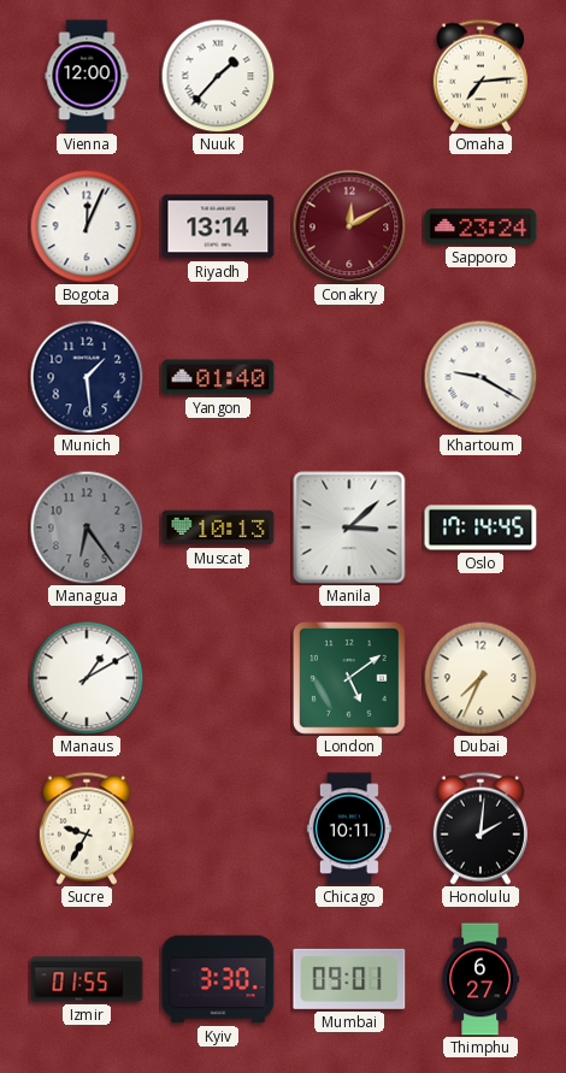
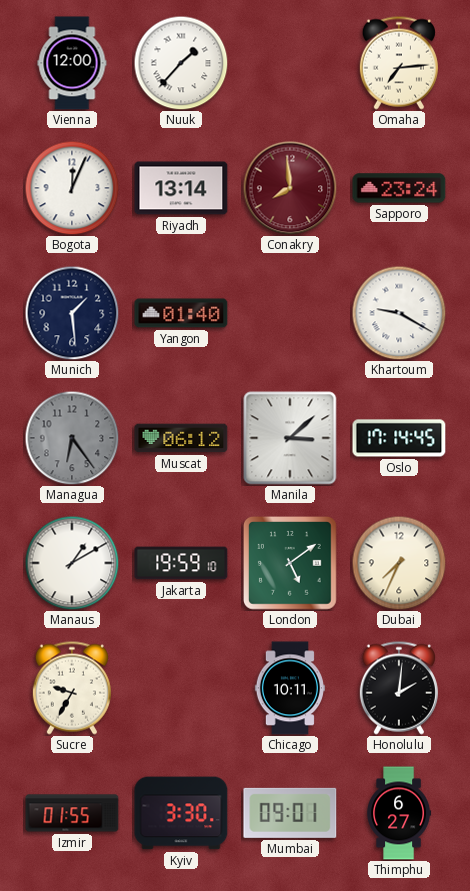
Conakry: 12:10 -> 7:59
Muscat: 10:13 -> 06:12
Jakarta: none -> 19:59
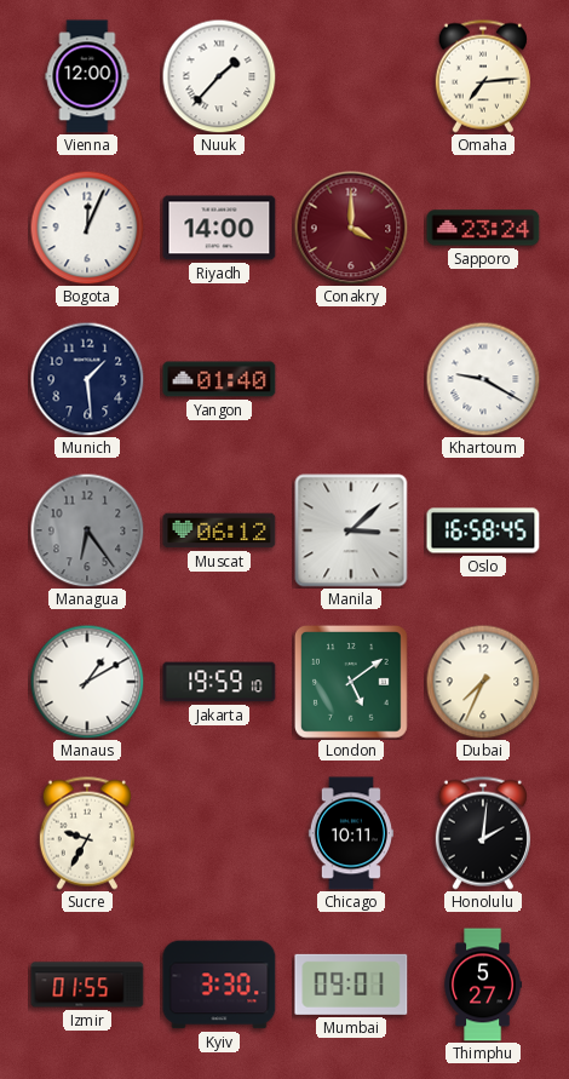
Riyadh: 13:14 -> 14:00
Conakry: 7:59 -> 4:00
Oslo: 17:14 -> 16:58
Thimphu: 6:27 -> 5:27
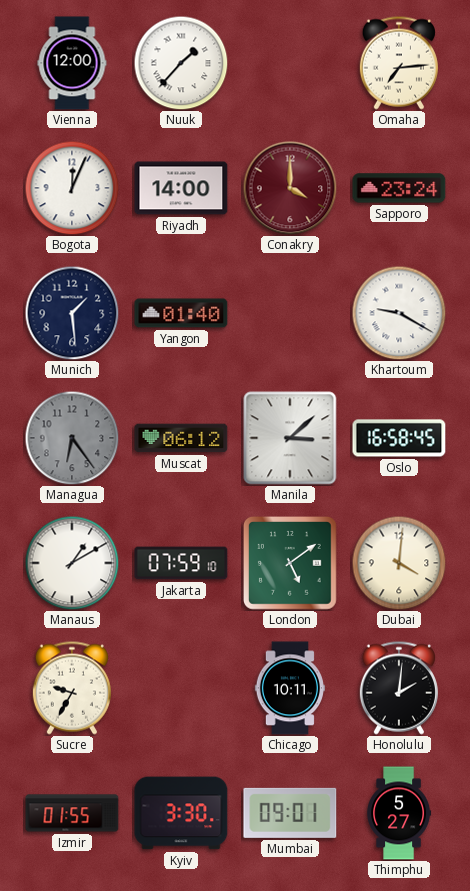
Jakarta: 19:59 -> 07:59
Dubai: 7:34 -> 4:01
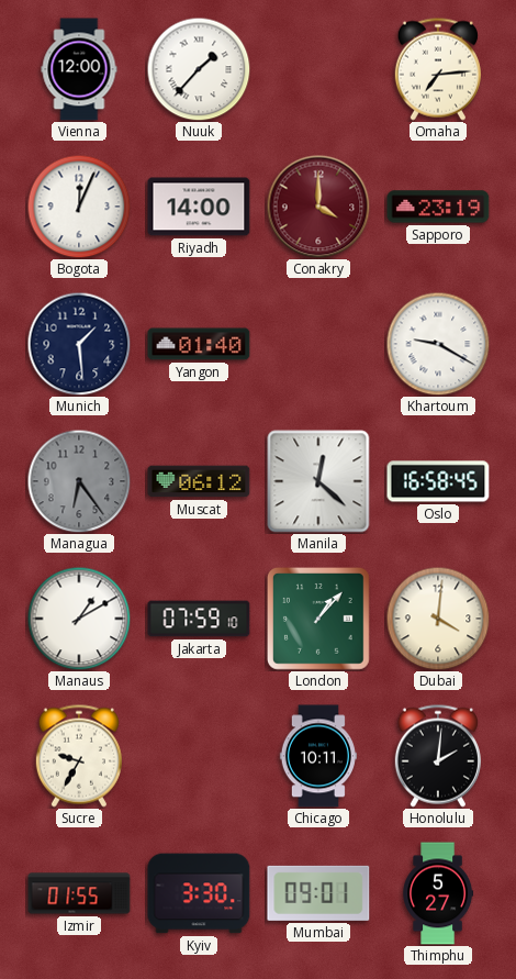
Sapporo: 23:24 -> 23:19
Manila: 3:08 -> 12:22
London: 5:09 -> 1:07
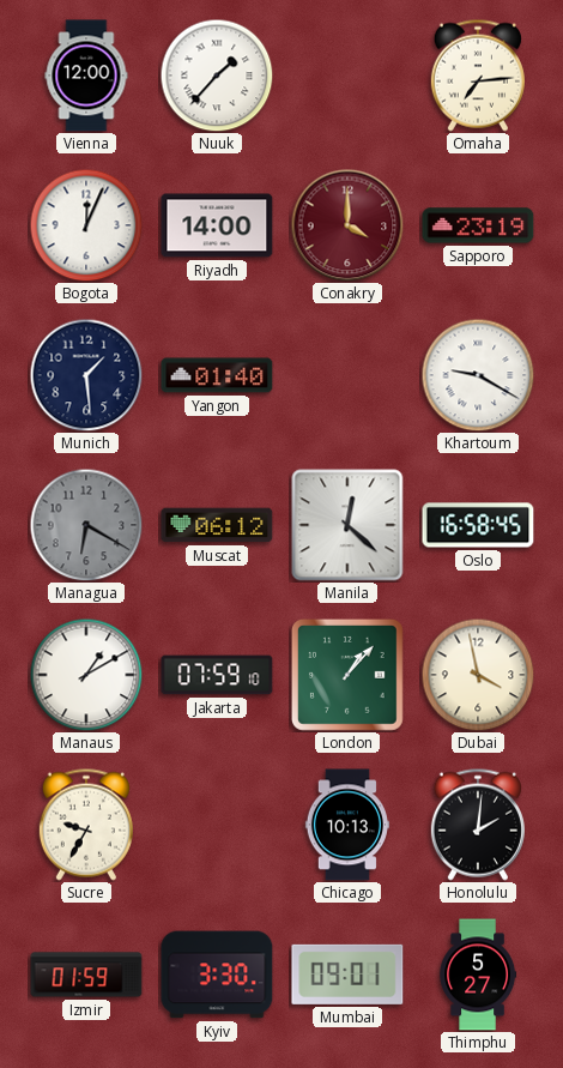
Managua: 6:24 -> 6:20
Dubai: 4:01 -> 3:58
Chicago: 10:11 -> 10:13
Izmir: 01:55 -> 01:59
